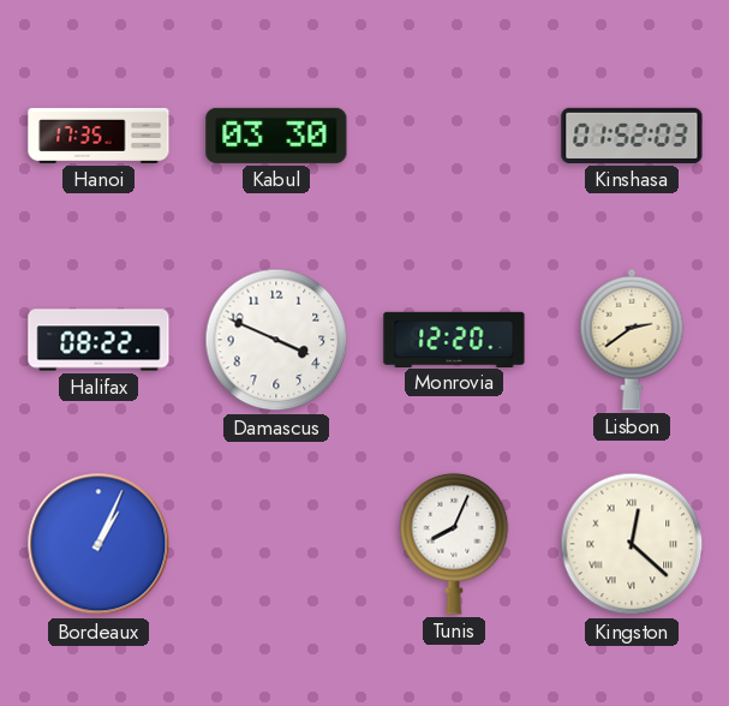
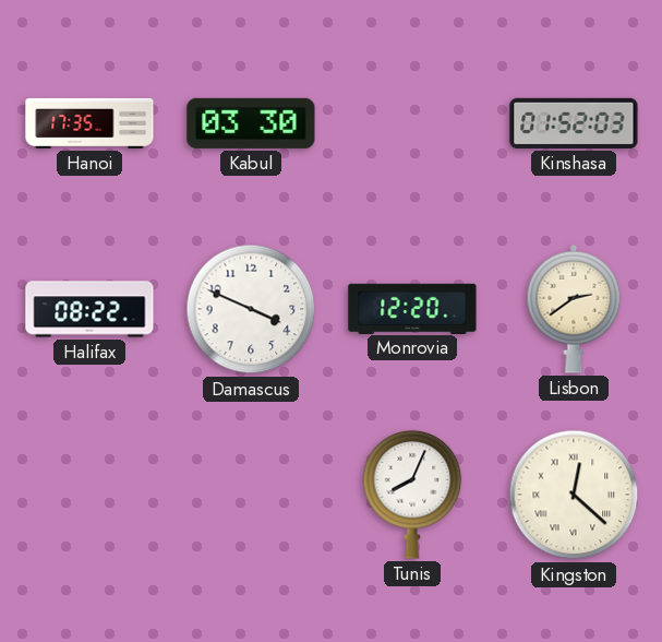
Bordeaux: 1:04 -> none
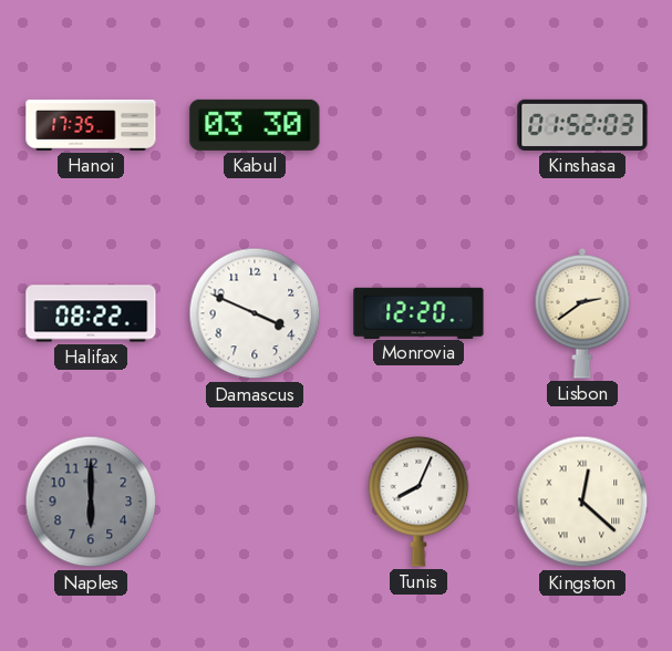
Naples: none -> 6:00
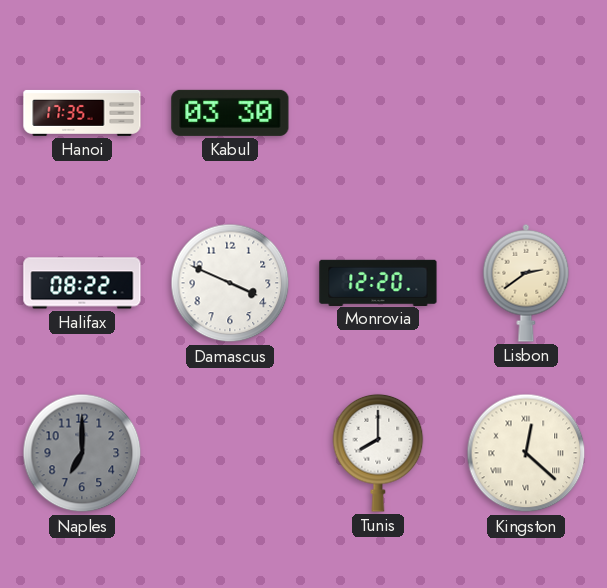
Kinshasa: 01:52 -> none
Naples: 6:00 -> 7:00
Tunis: 8:04 -> 8:00
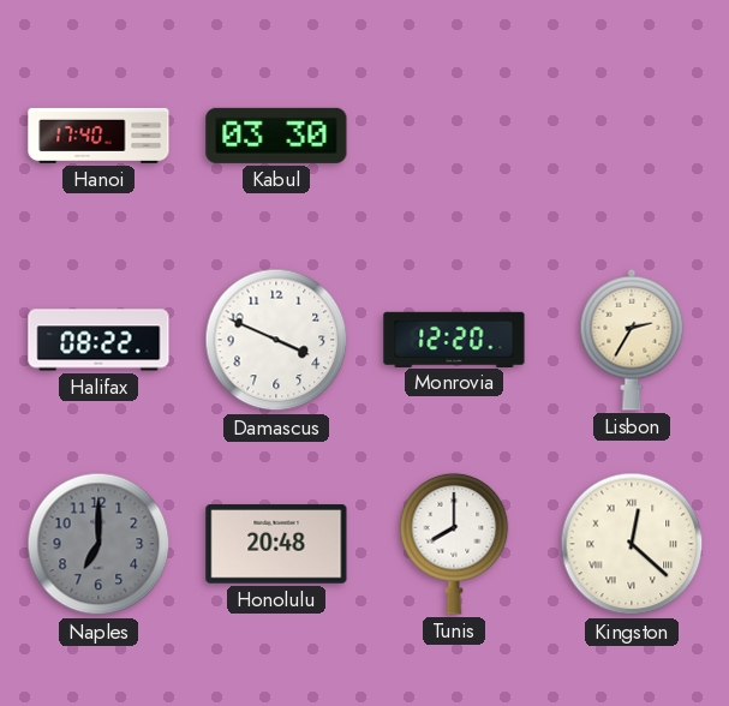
Hanoi: 17:35 -> 17:40
Lisbon: 2:39 -> 2:35
Honolulu: none -> 20:48
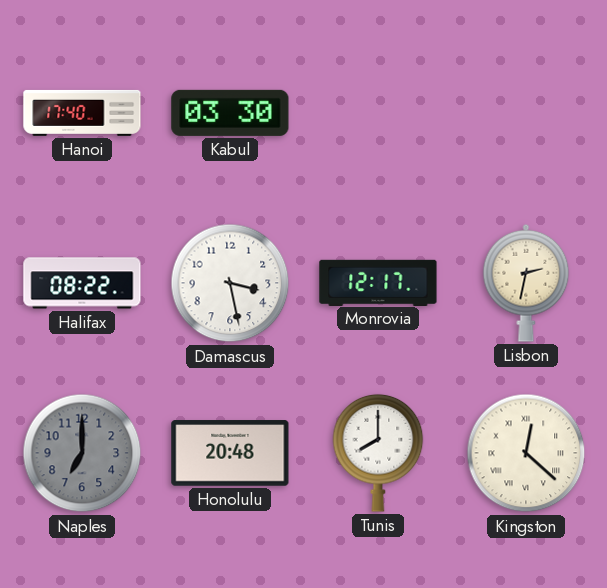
Damascus: 3:49 -> 3:28
Monrovia: 12:20 -> 12:17
Lisbon: 2:35 -> 2:32
